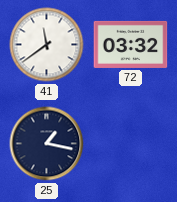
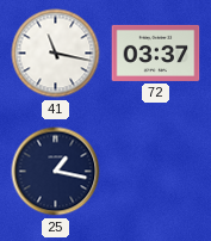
41: 11:39 -> 11:17
72: 03:32 -> 03:37
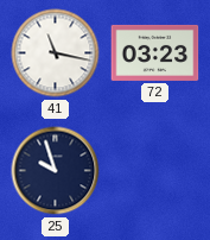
72: 03:37 -> 03:23
25: 1:17 -> 9:57
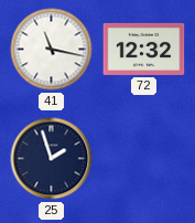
72: 03:23 -> 12:32
25: 9:57 -> 1:57
